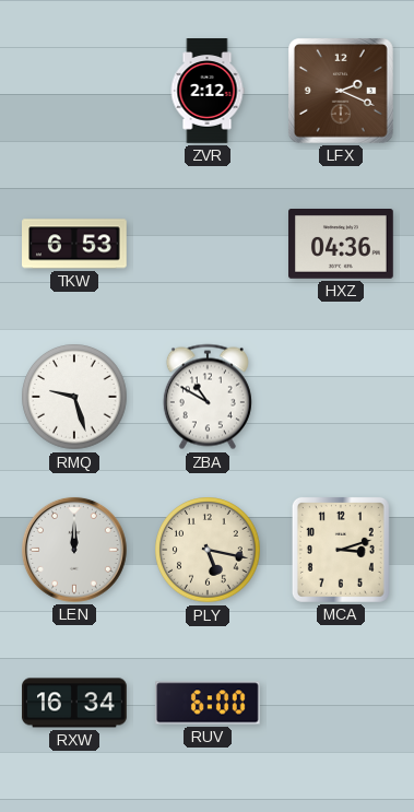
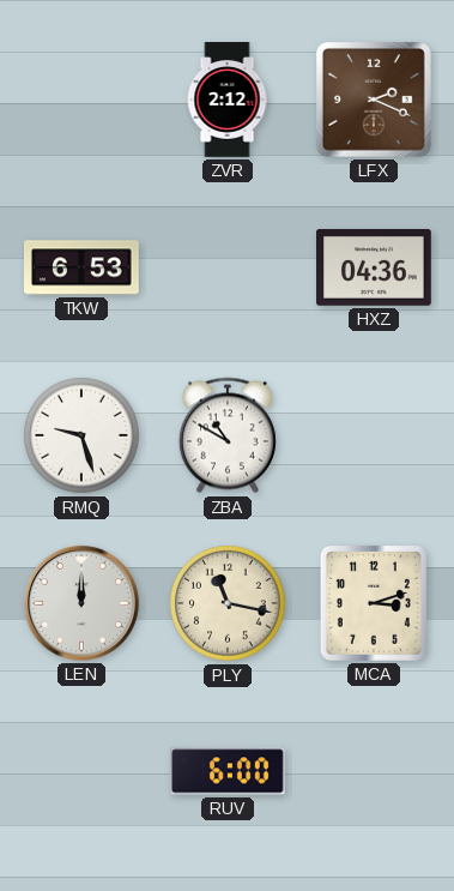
PLY: 5:17 -> 11:17
RXW: 16:34 -> none
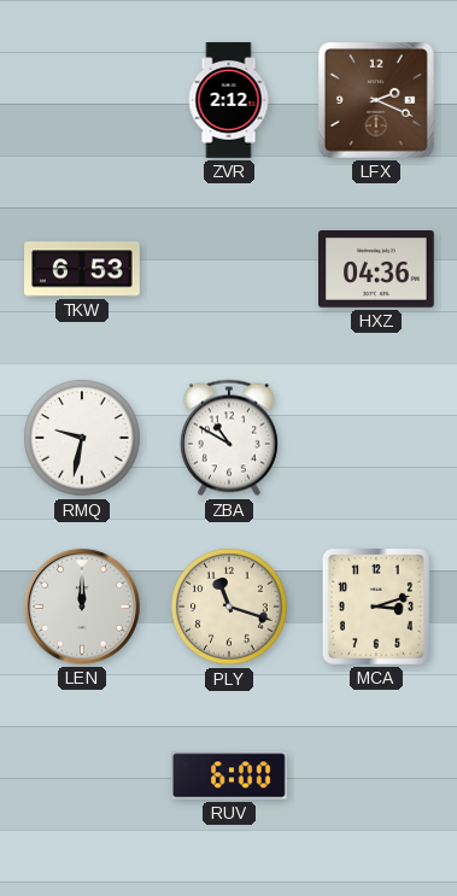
RMQ: 9:27 -> 9:32
PLY: 11:17 -> 11:18
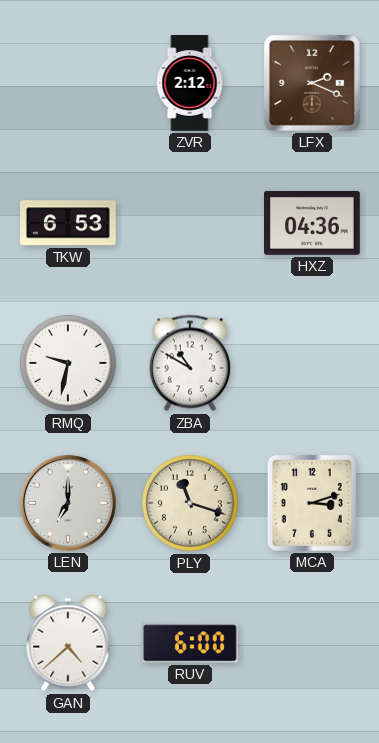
LEN: 12:00 -> 7:00
GAN: none -> 4:38
